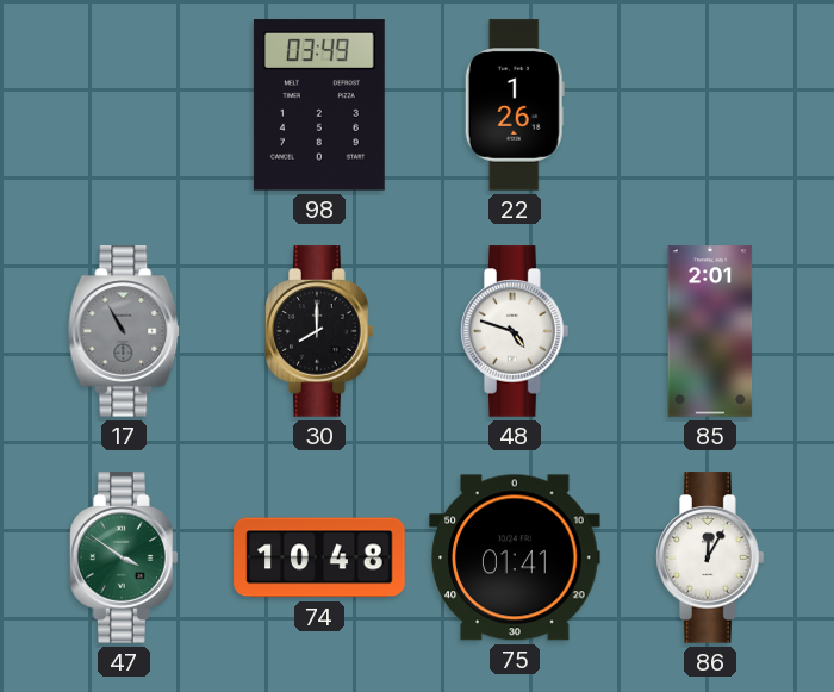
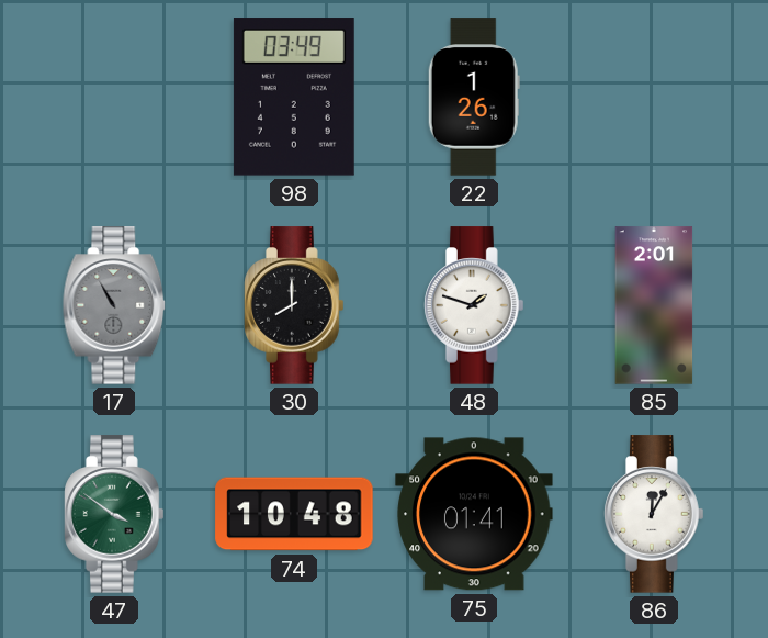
48: 4:48 -> 1:48
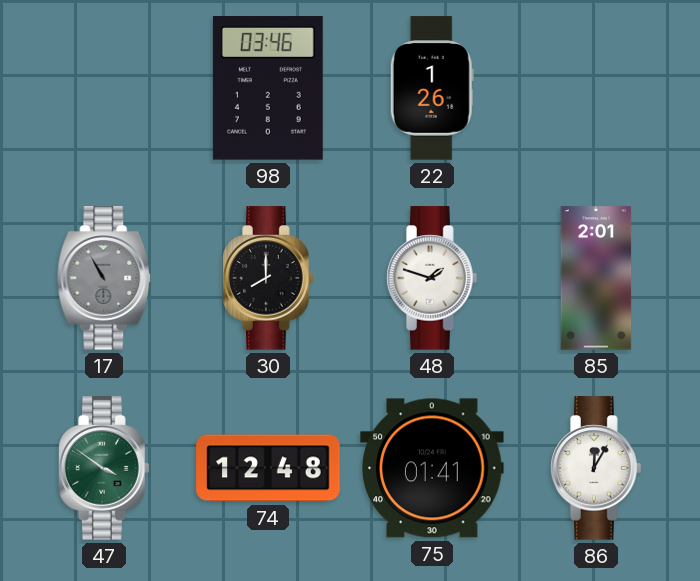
98: 03:49 -> 03:46
74: 10:48 -> 12:48
